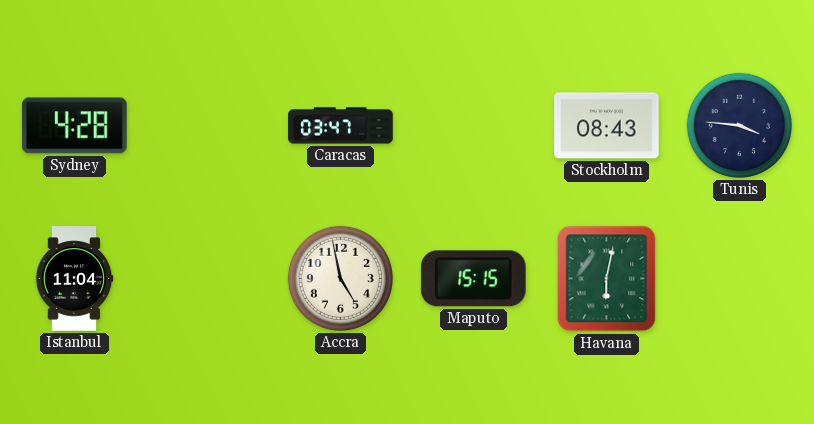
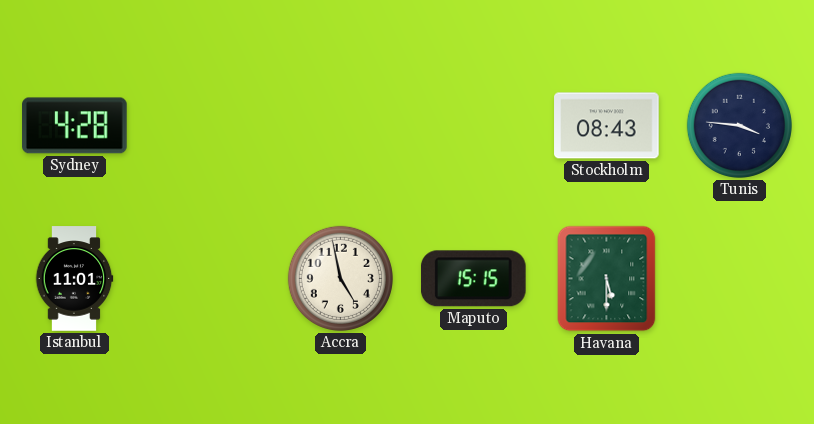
Caracas: 03:47 -> none
Istanbul: 11:04 -> 11:01
Havana: 6:02 -> 5:30
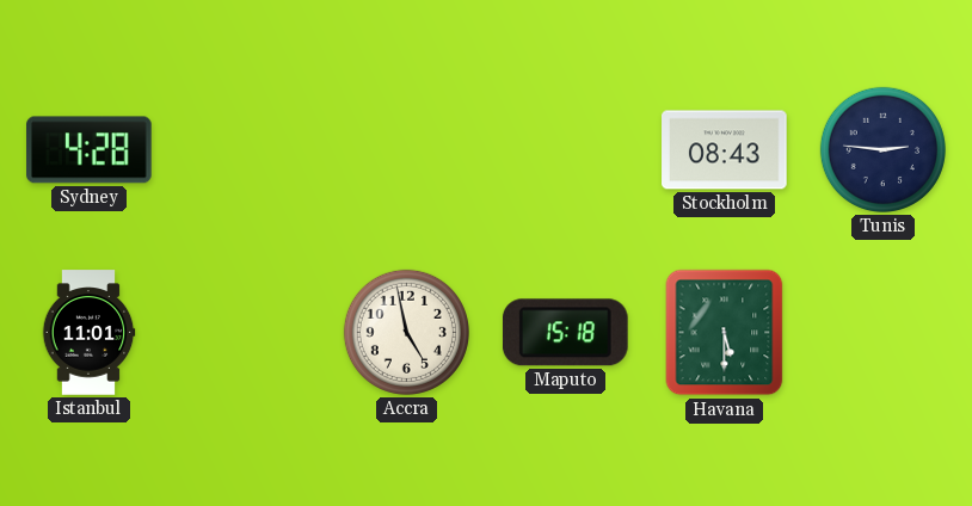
Tunis: 3:46 -> 2:46
Maputo: 15:15 -> 15:18
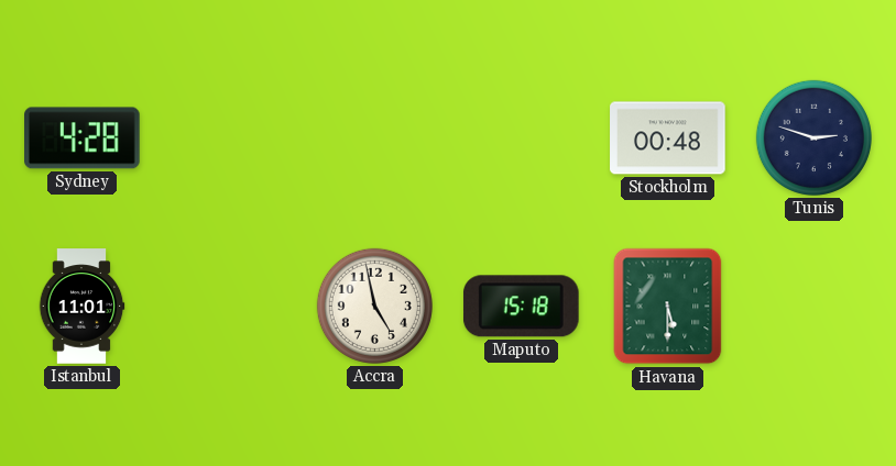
Stockholm: 08:43 -> 00:48
Tunis: 2:46 -> 2:48
